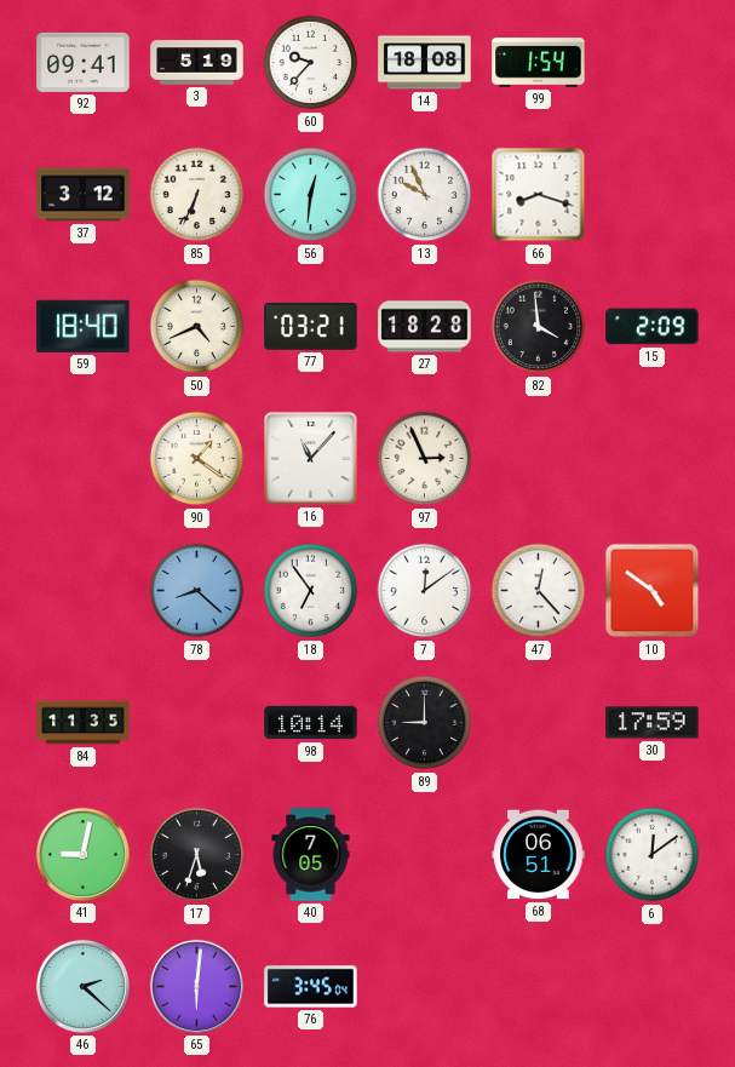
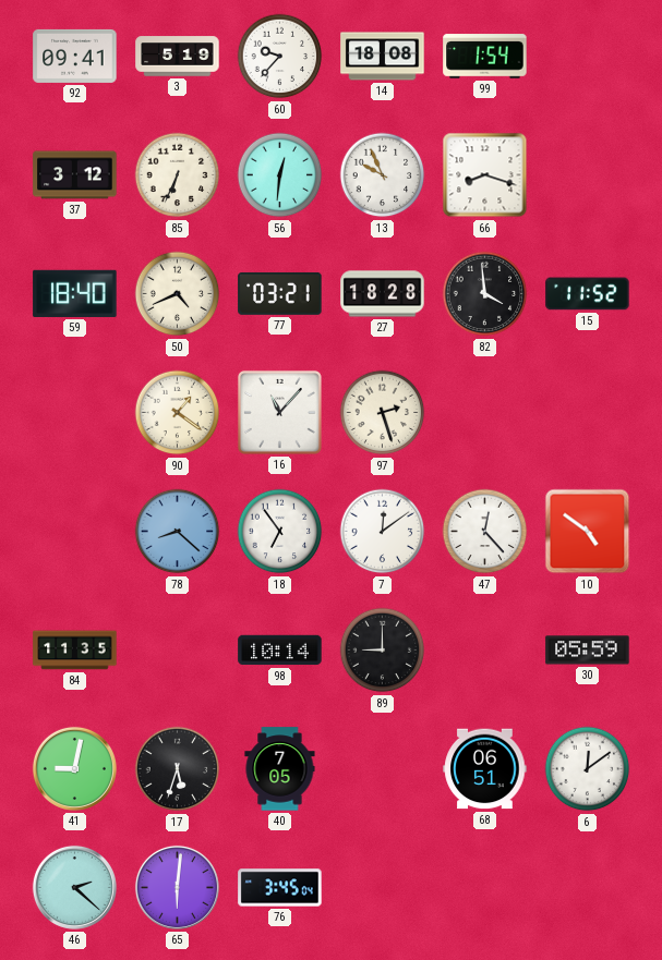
15: 2:09 -> 11:52
97: 2:56 -> 2:27
30: 17:59 -> 05:59
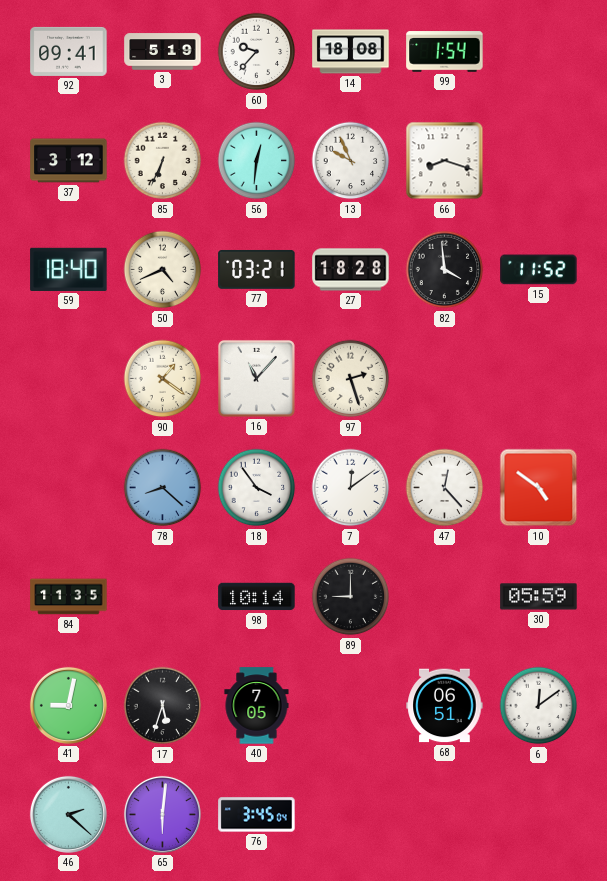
18: 6:54 -> 3:54
